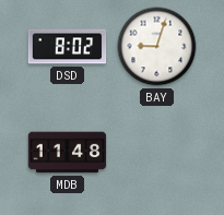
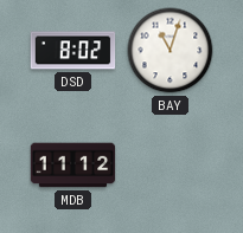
BAY: 9:03 -> 11:03
MDB: 11:48 -> 11:12
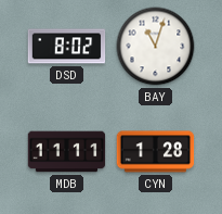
MDB: 11:12 -> 11:11
CYN: none -> 1:28
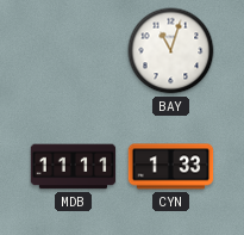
DSD: 8:02 -> none
CYN: 1:28 -> 1:33
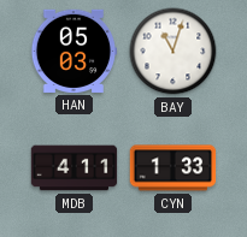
HAN: none -> 05:03
MDB: 11:11 -> 4:11
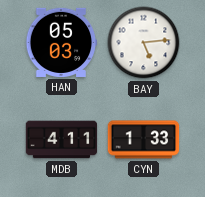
BAY: 11:03 -> 5:14
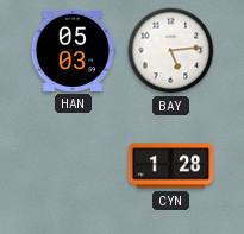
MDB: 4:11 -> none
CYN: 1:33 -> 1:28
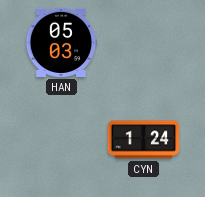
BAY: 5:14 -> none
CYN: 1:28 -> 1:24
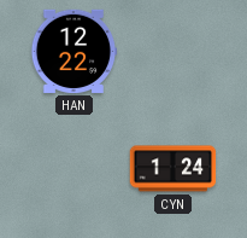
HAN: 05:03 -> 12:22
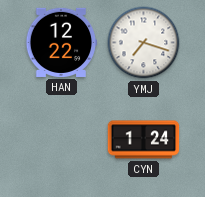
YMJ: none -> 7:18
